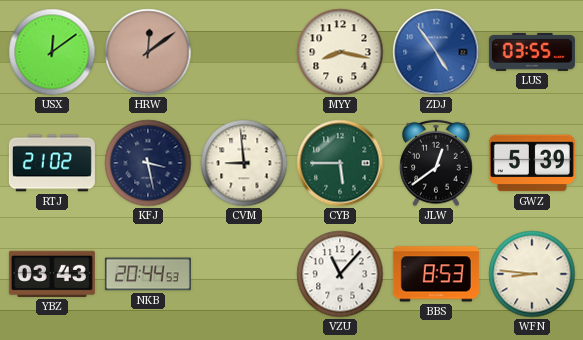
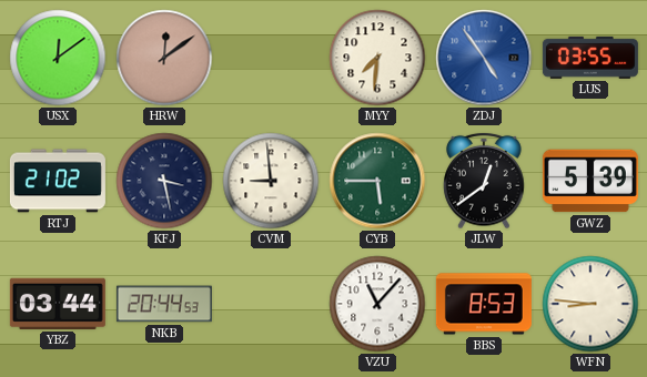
MYY: 8:17 -> 7:31
YBZ: 03:43 -> 03:44
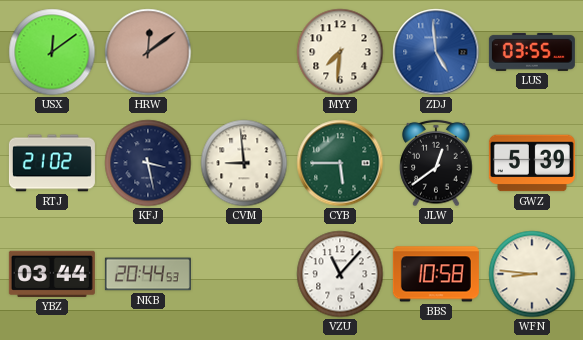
ZDJ: 4:54 -> 4:59
BBS: 8:53 -> 10:58
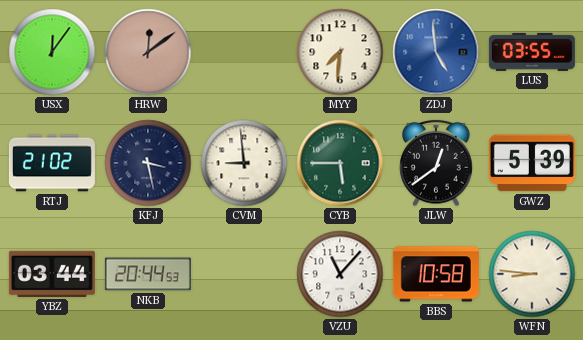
USX: 12:09 -> 12:06
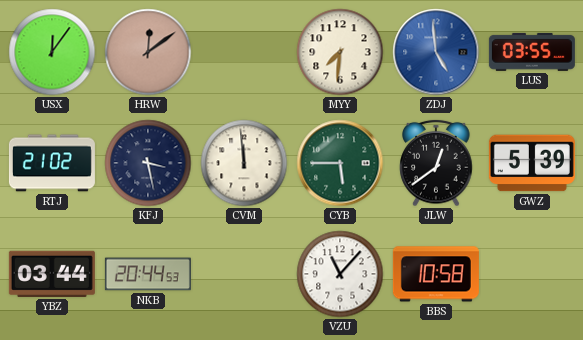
CVM: 8:59 -> 11:59
WFN: 8:46 -> none
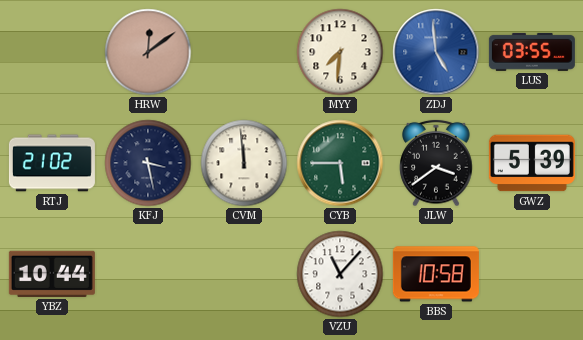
USX: 12:06 -> none
JLW: 12:39 -> 3:39
YBZ: 03:44 -> 10:44
NKB: 20:44 -> none
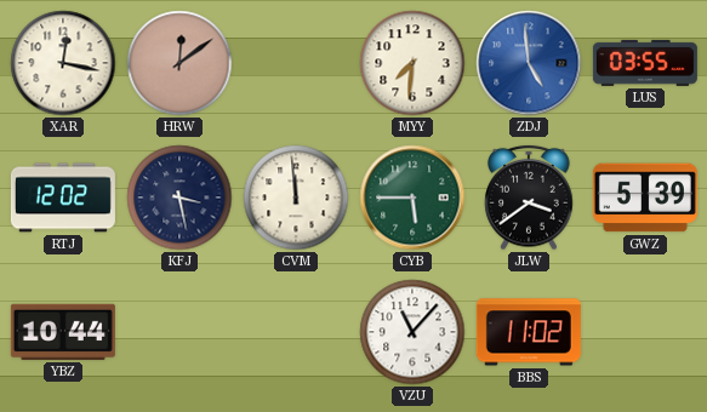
XAR: none -> 12:17
RTJ: 21:02 -> 12:02
BBS: 10:58 -> 11:02
